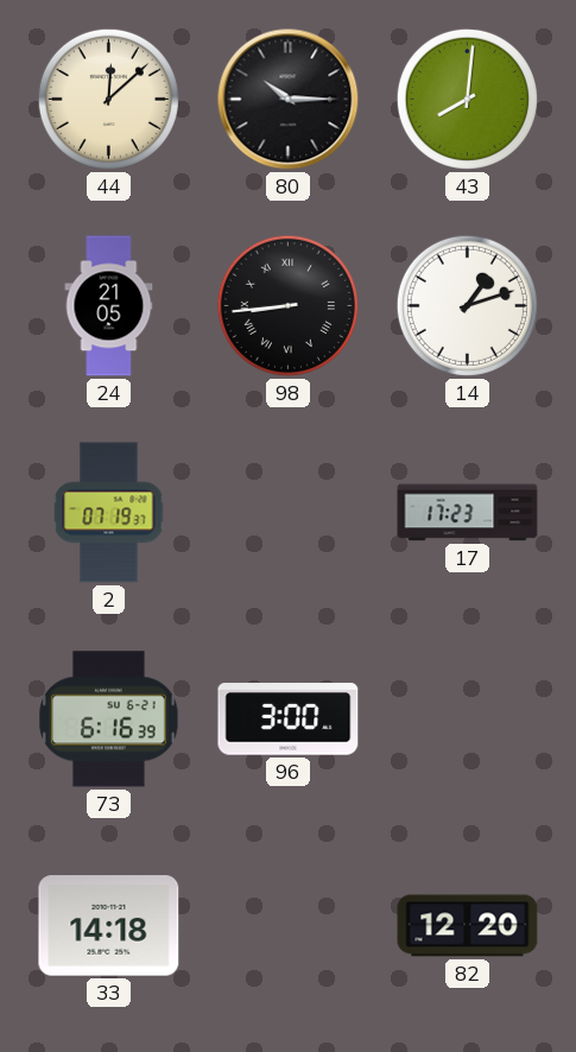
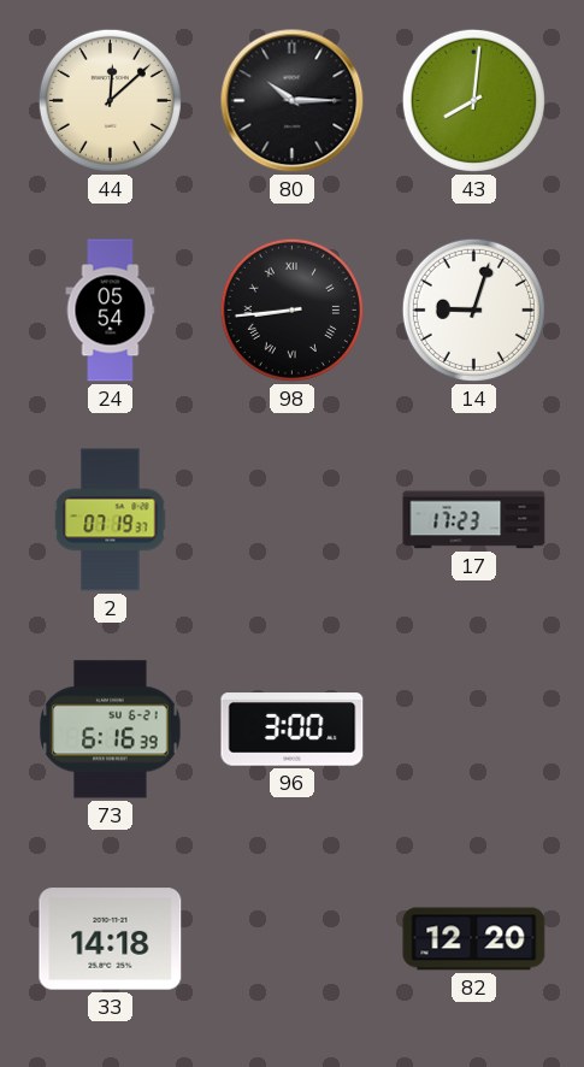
24: 21:05 -> 05:54
14: 1:12 -> 9:03
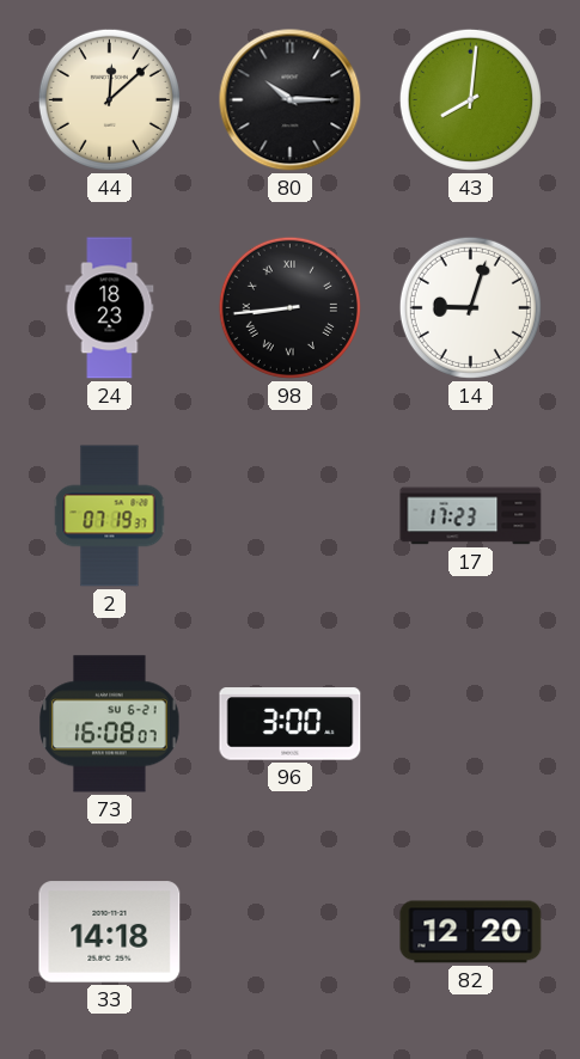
24: 05:54 -> 18:23
73: 6:16 -> 16:08
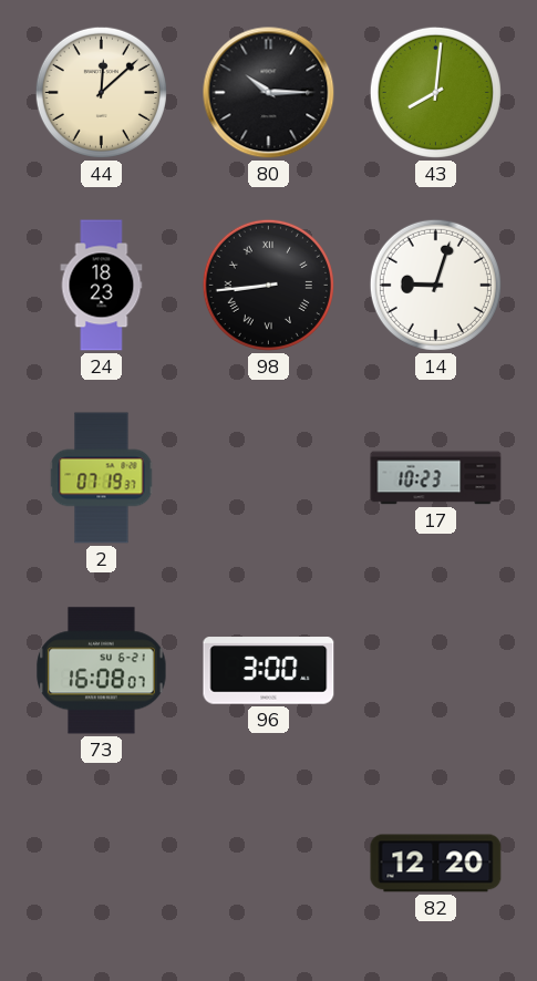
17: 17:23 -> 10:23
33: 14:18 -> none
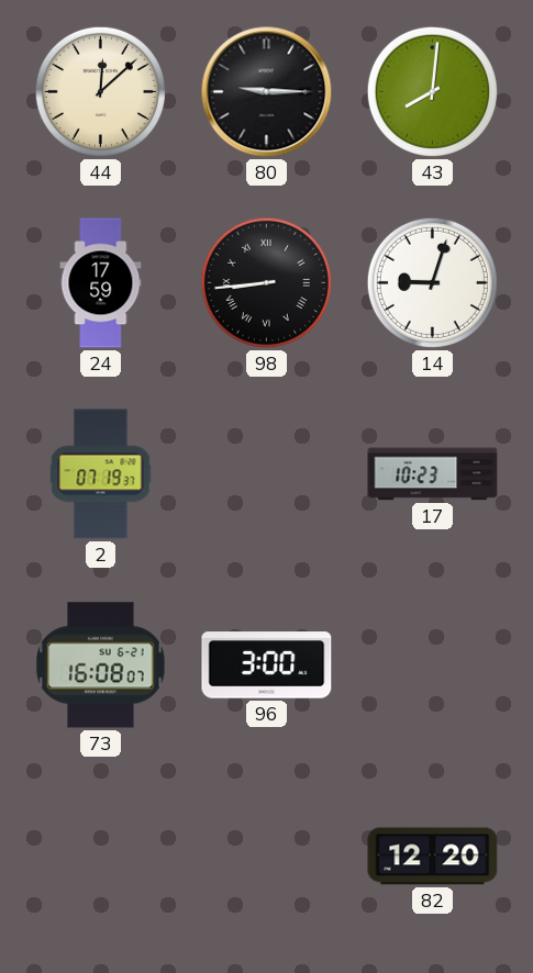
80: 10:15 -> 9:15
24: 18:23 -> 17:59
